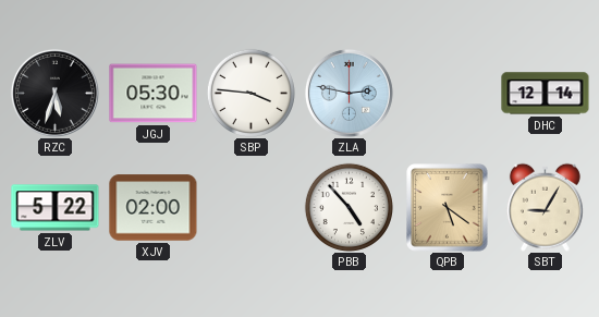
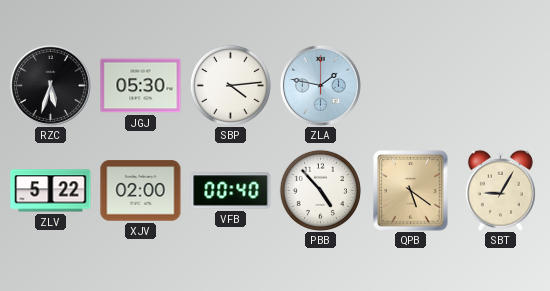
SBP: 3:46 -> 4:14
ZLA: 2:47 -> 1:47
DHC: 12:14 -> none
VFB: none -> 00:40
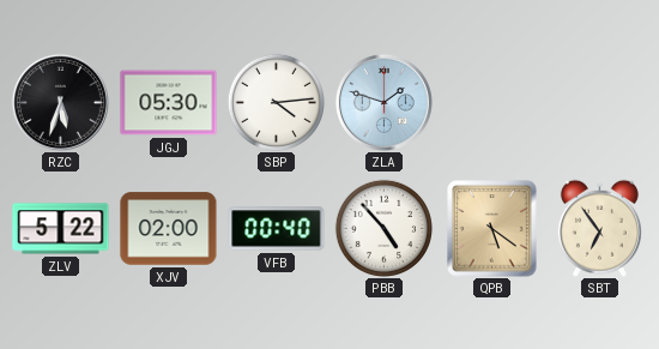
ZLA: 1:47 -> 1:48
SBT: 9:05 -> 6:54
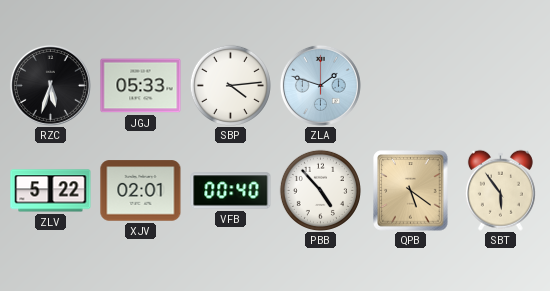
JGJ: 05:30 -> 05:33
XJV: 02:00 -> 02:01
SBT: 6:54 -> 5:54
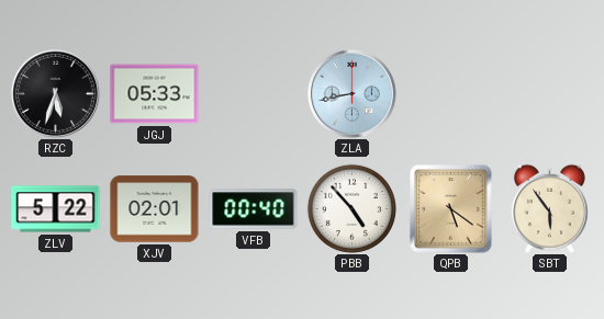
SBP: 4:14 -> none
ZLA: 1:48 -> 8:43
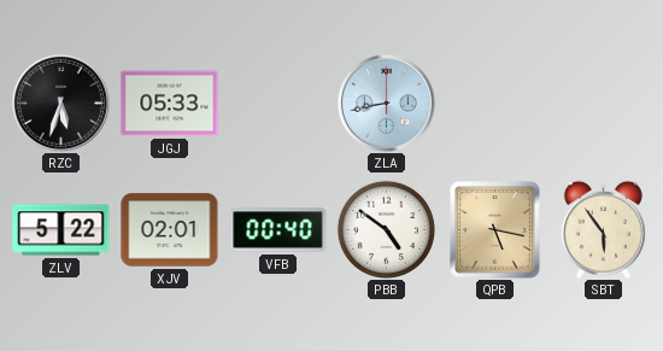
PBB: 4:53 -> 4:51
QPB: 5:21 -> 5:17
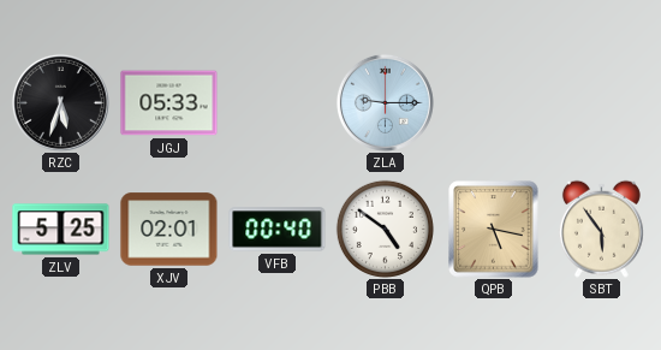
ZLA: 8:43 -> 9:15
ZLV: 5:22 -> 5:25
